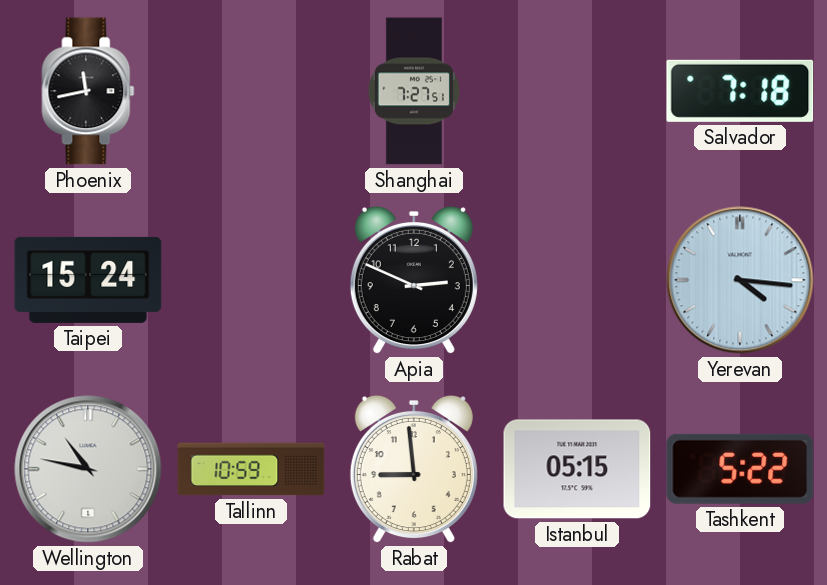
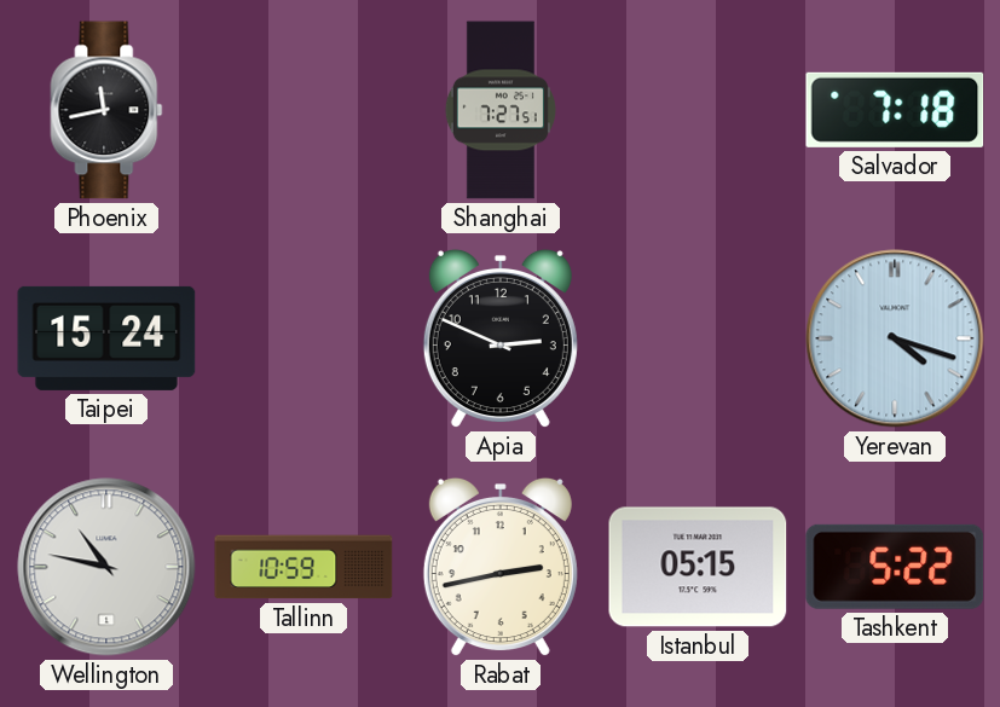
Yerevan: 4:16 -> 4:18
Rabat: 8:59 -> 2:43
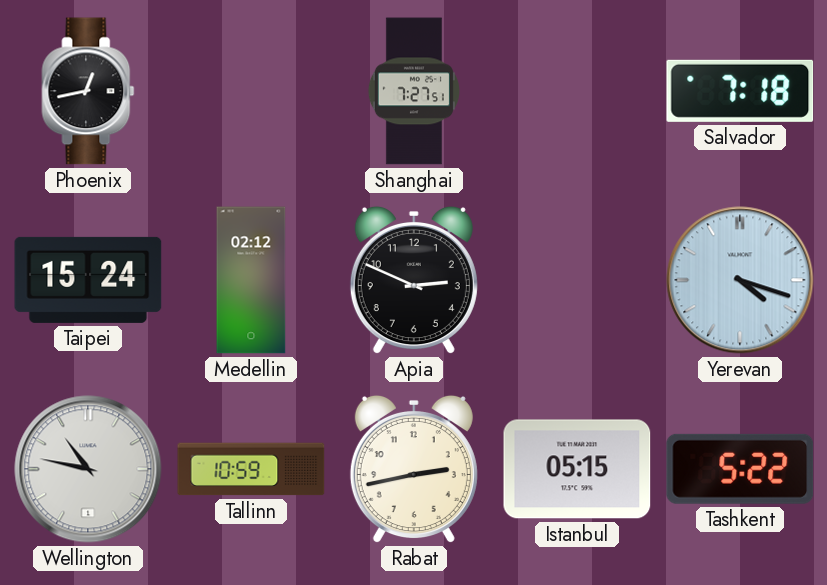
Phoenix: 11:43 -> 12:43
Medellin: none -> 02:12
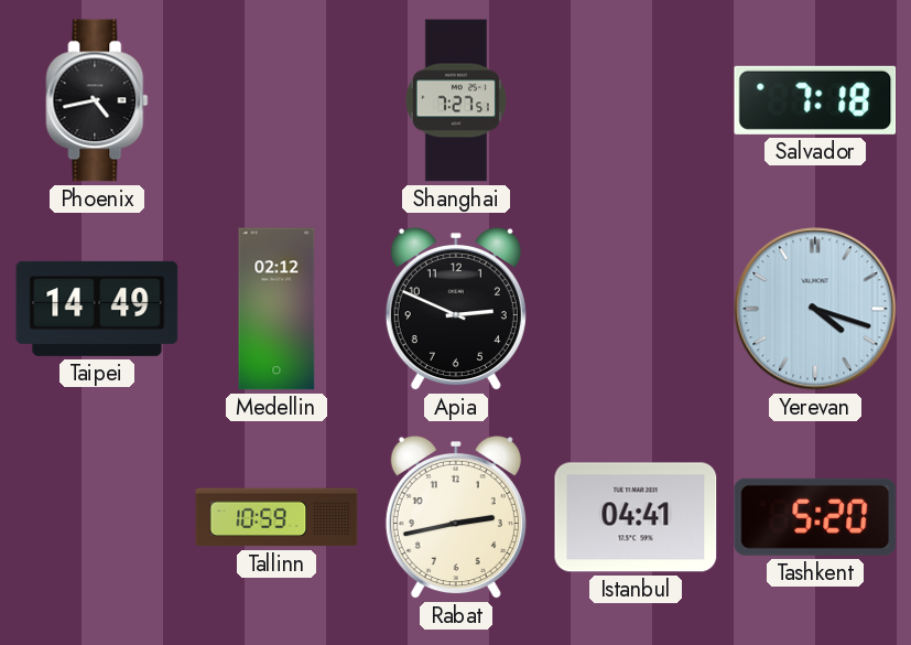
Phoenix: 12:43 -> 4:43
Taipei: 15:24 -> 14:49
Wellington: 10:47 -> none
Istanbul: 05:15 -> 04:41
Tashkent: 5:22 -> 5:20
